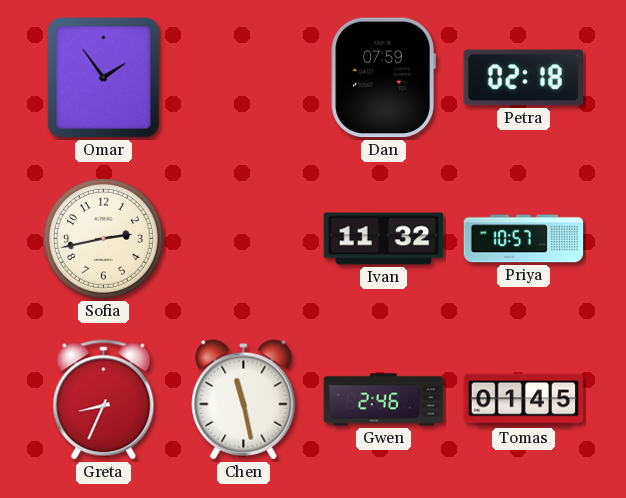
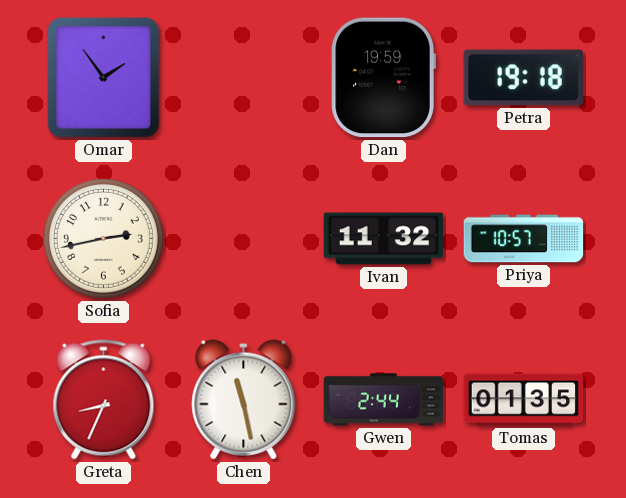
Dan: 07:59 -> 19:59
Petra: 02:18 -> 19:18
Gwen: 2:46 -> 2:44
Tomas: 01:45 -> 01:35
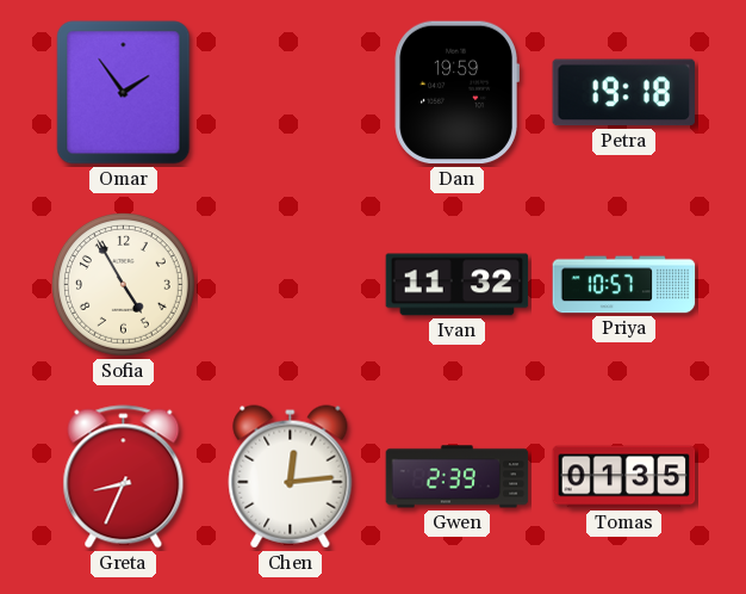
Sofia: 2:43 -> 4:55
Chen: 11:28 -> 12:14
Gwen: 2:44 -> 2:39
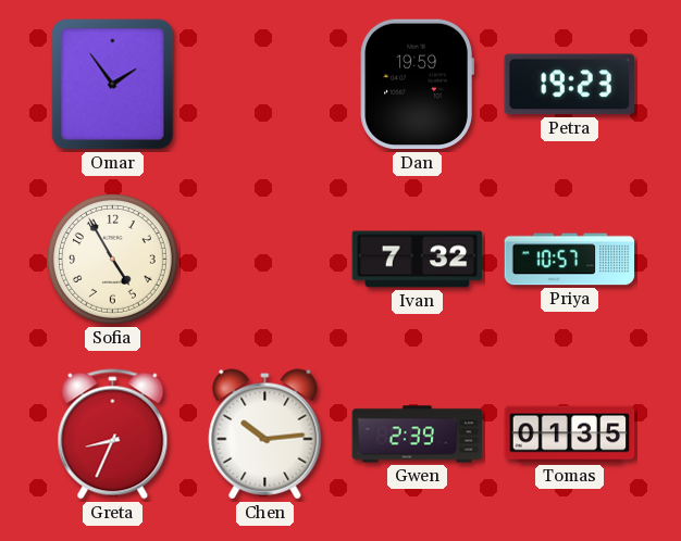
Petra: 19:18 -> 19:23
Ivan: 11:32 -> 7:32
Chen: 12:14 -> 10:14
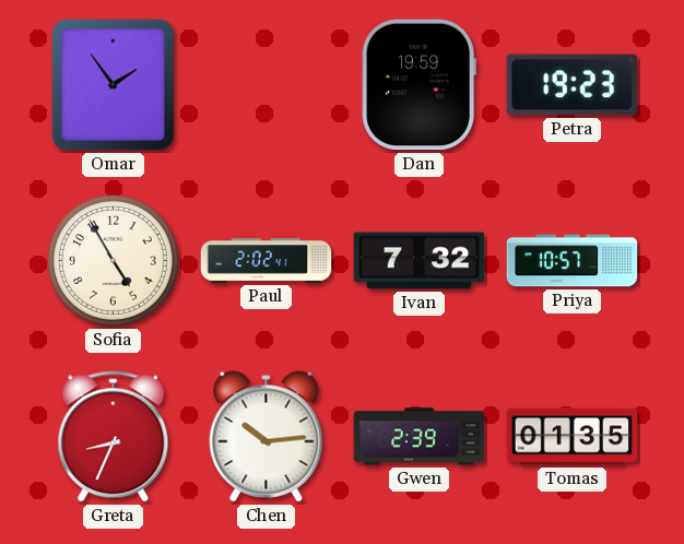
Paul: none -> 2:02
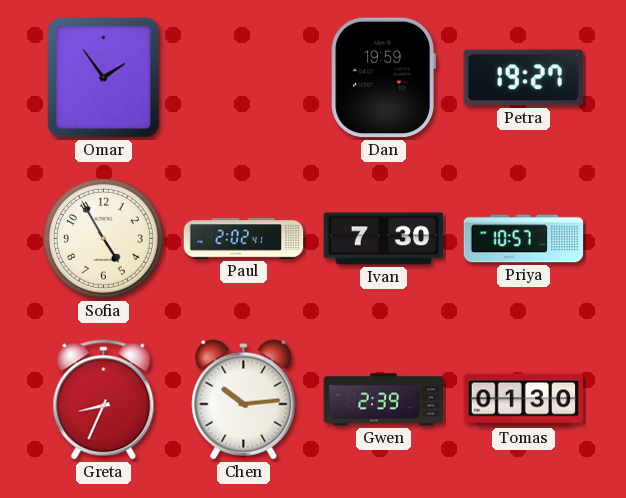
Petra: 19:23 -> 19:27
Ivan: 7:32 -> 7:30
Tomas: 01:35 -> 01:30
